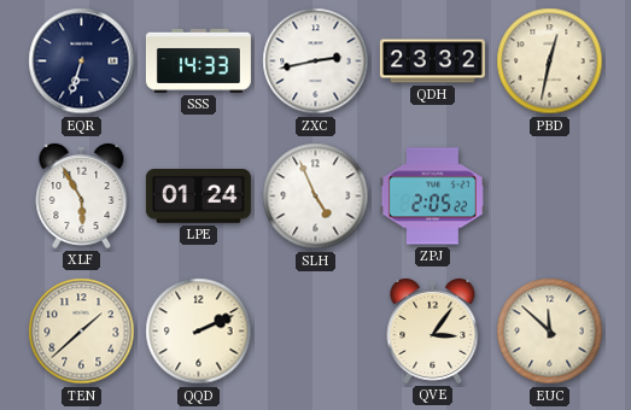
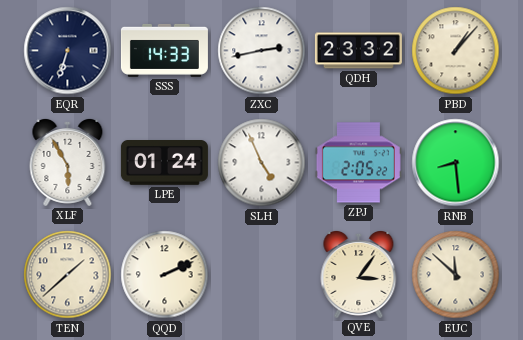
PBD: 12:32 -> 1:07
RNB: none -> 8:29
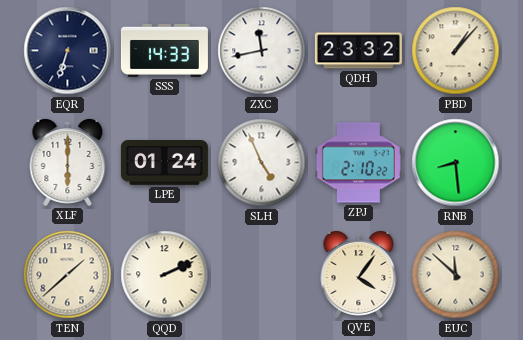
ZXC: 2:43 -> 11:43
XLF: 5:55 -> 6:00
ZPJ: 2:05 -> 2:10
QVE: 3:06 -> 4:06
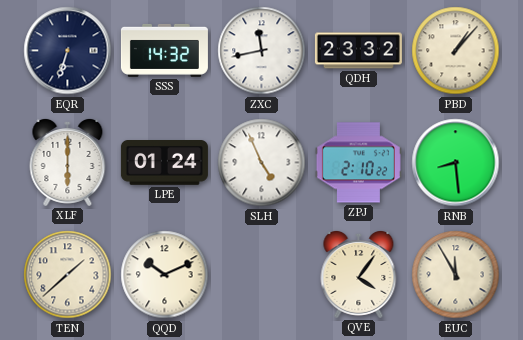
SSS: 14:33 -> 14:32
QQD: 2:11 -> 10:11
EUC: 11:52 -> 11:55
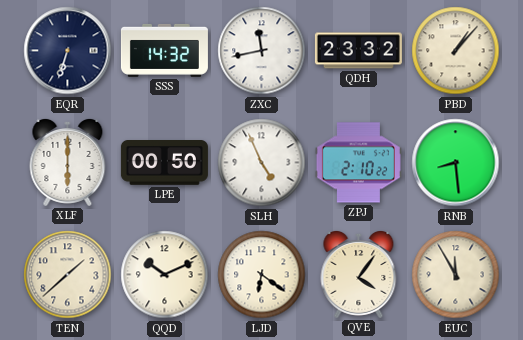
LPE: 01:24 -> 00:50
LJD: none -> 6:21
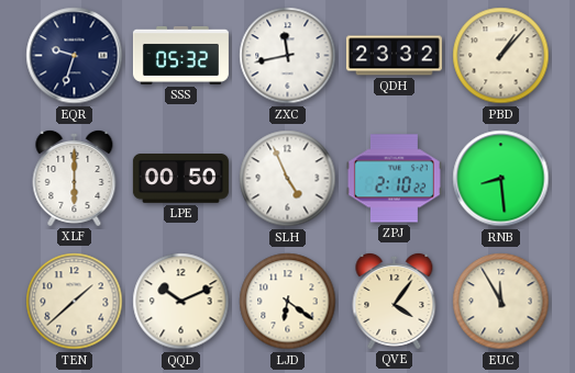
EQR: 6:33 -> 9:33
SSS: 14:32 -> 05:32
